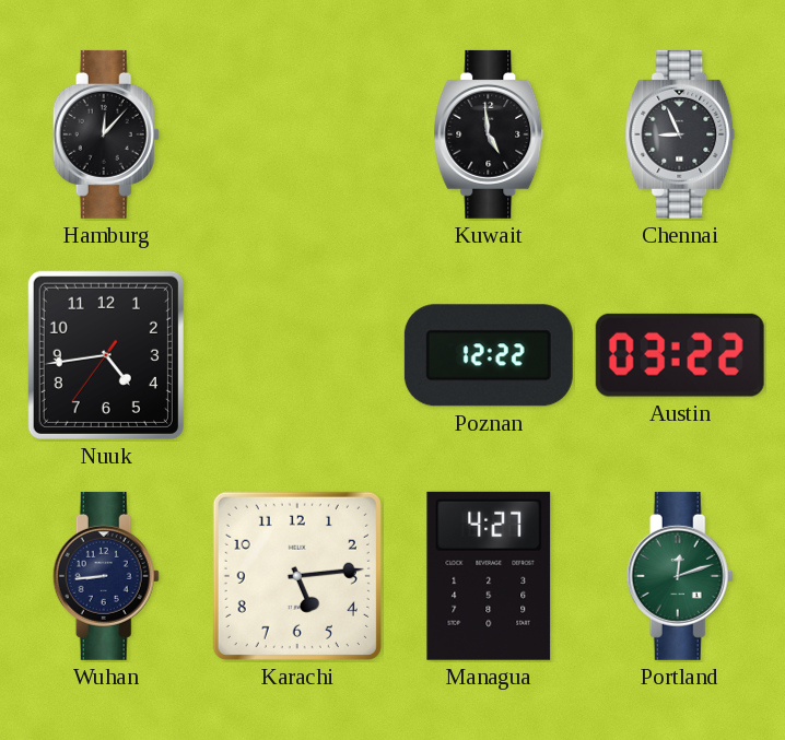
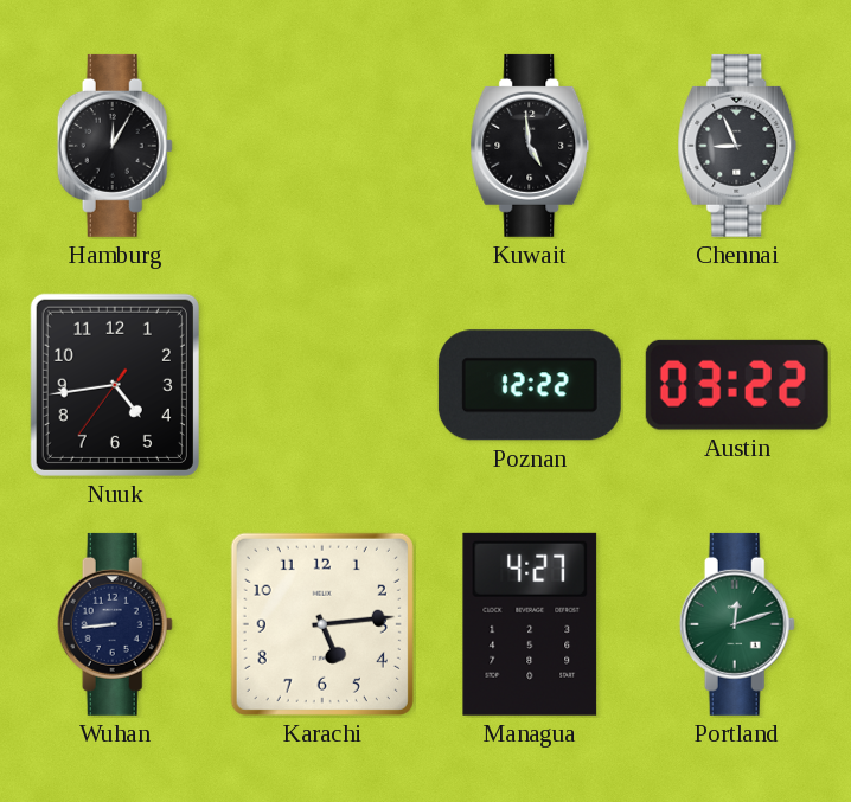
Hamburg: 12:07 -> 12:05
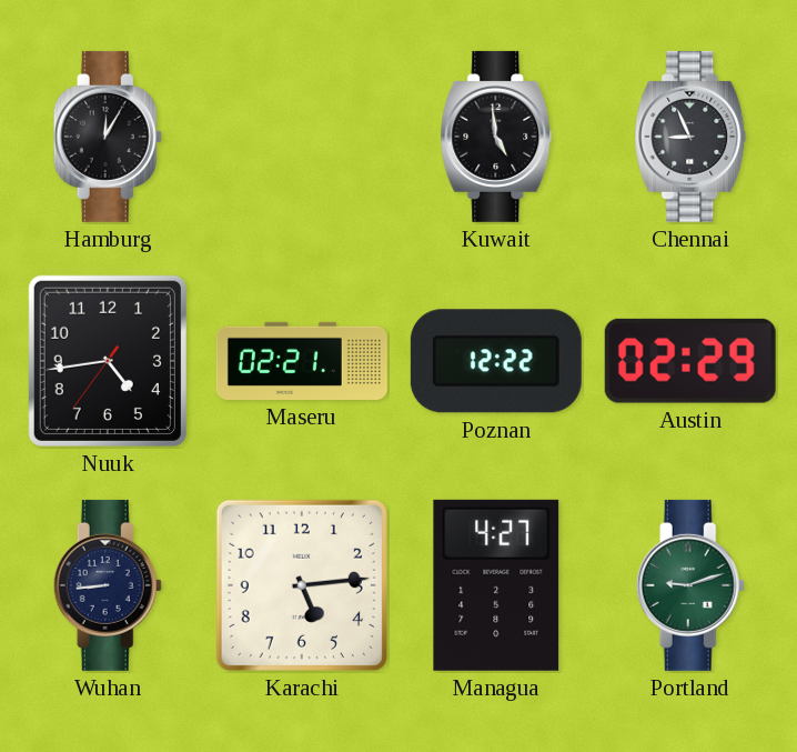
Maseru: none -> 02:21
Austin: 03:22 -> 02:29
Portland: 12:12 -> 9:12
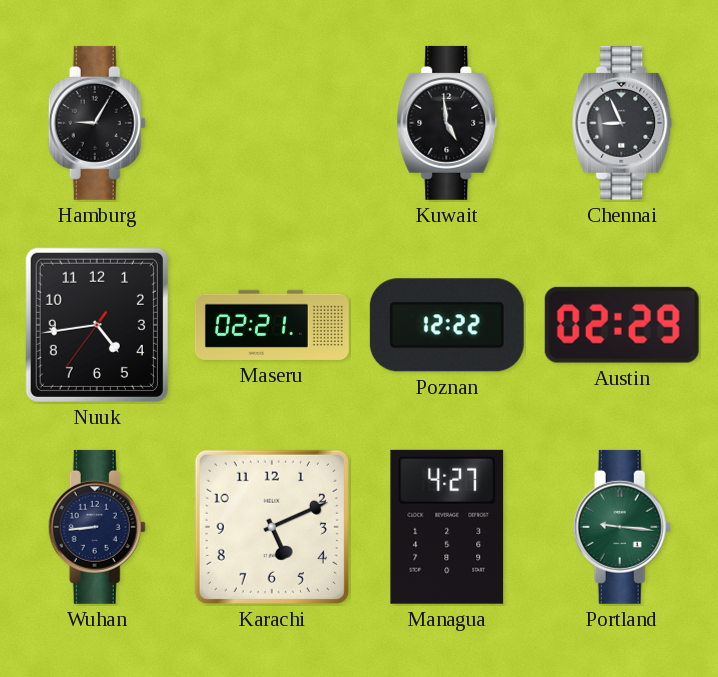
Hamburg: 12:05 -> 9:05
Karachi: 5:14 -> 5:11
Portland: 9:12 -> 9:16
